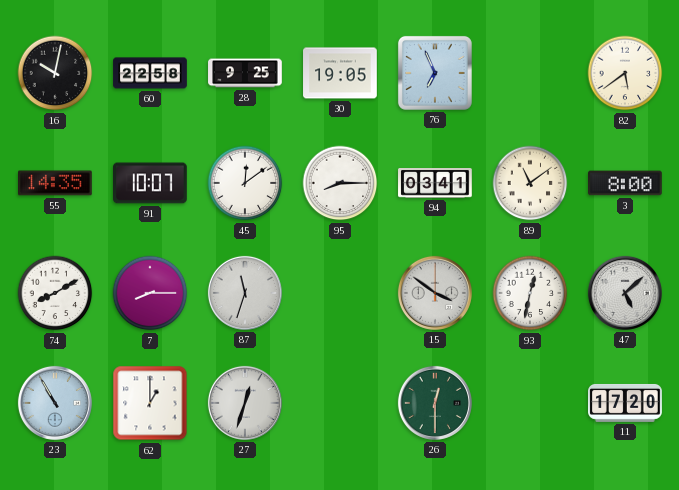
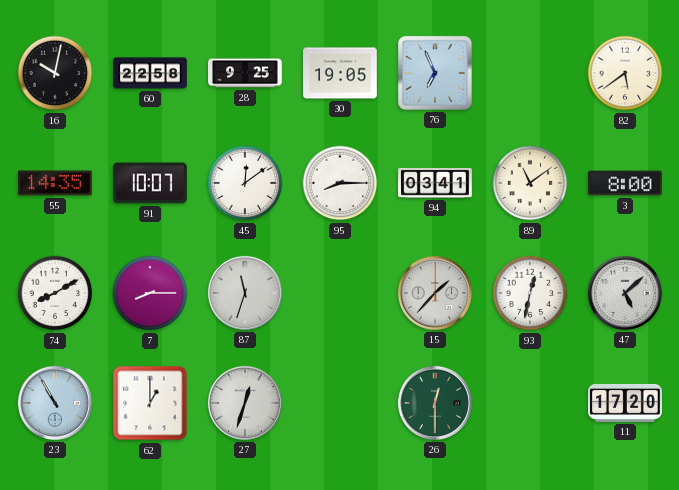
15: 3:51 -> 1:37
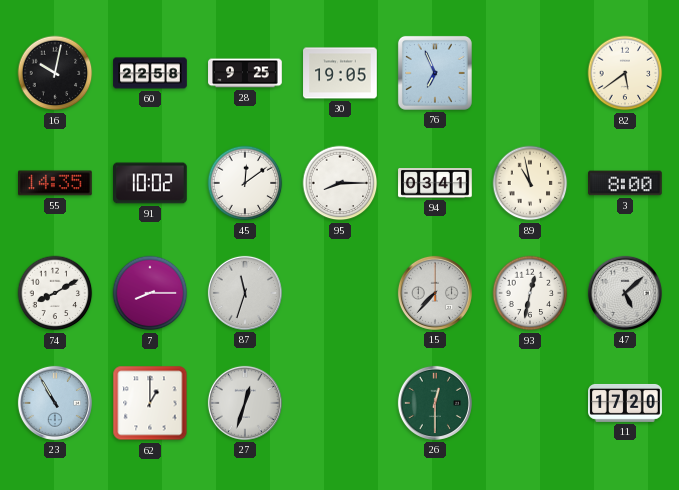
91: 10:07 -> 10:02
89: 11:09 -> 10:58
15: 1:37 -> 7:37
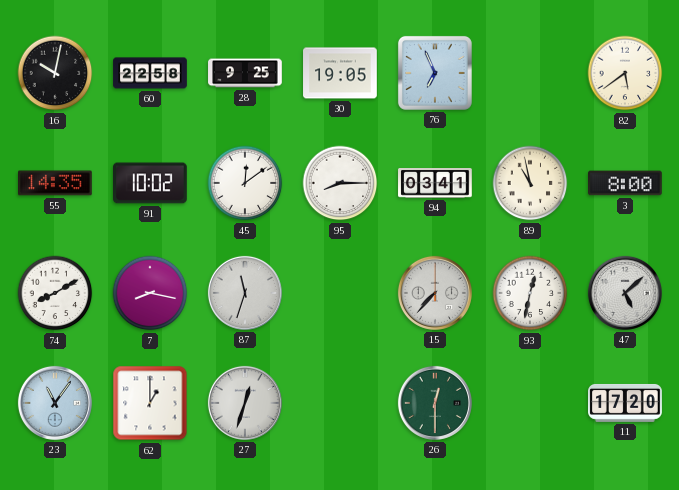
7: 8:15 -> 8:17
23: 10:55 -> 11:06
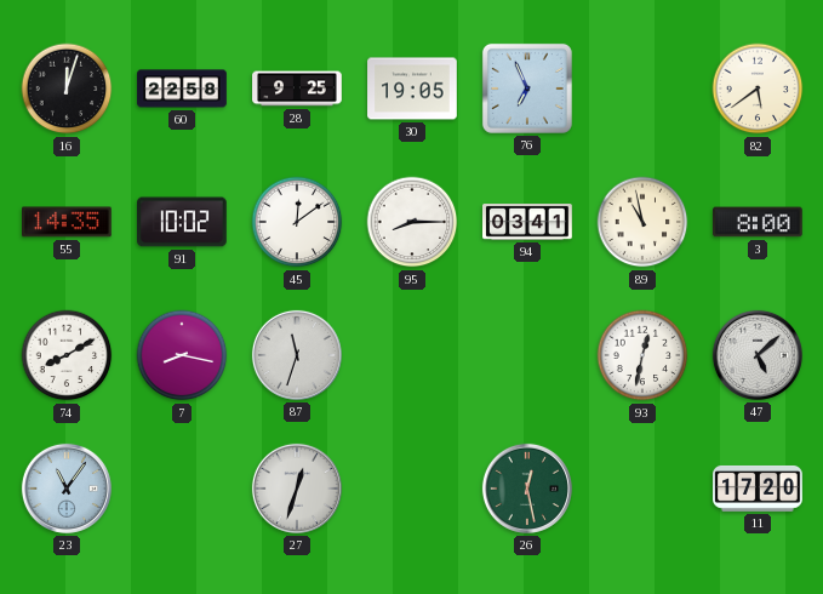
16: 10:02 -> 12:03
15: 7:37 -> none
62: 1:00 -> none
26: 12:30 -> 12:28
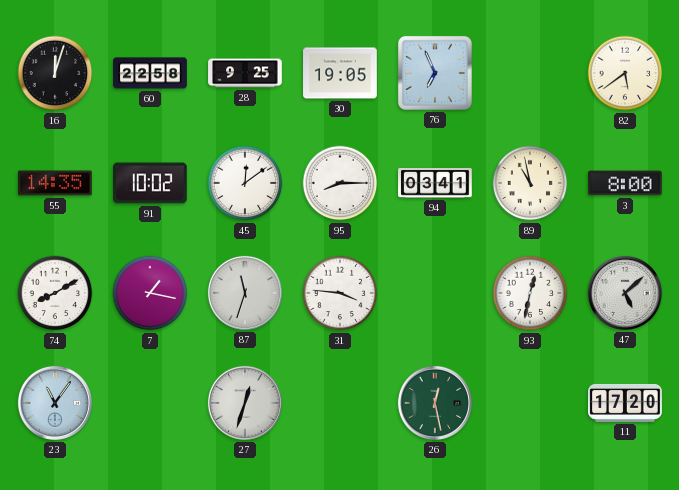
7: 8:17 -> 1:17
31: none -> 3:46
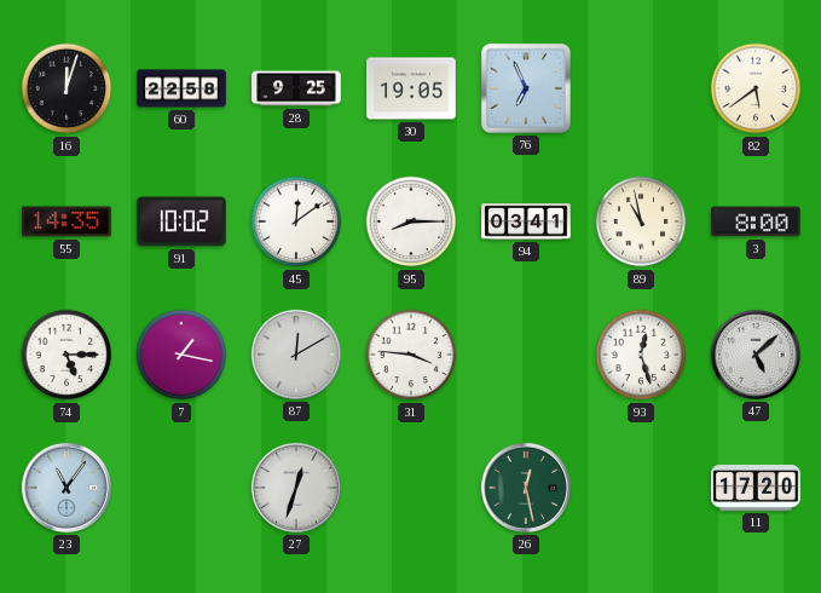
74: 8:10 -> 5:15
87: 11:33 -> 12:10
93: 12:32 -> 12:27
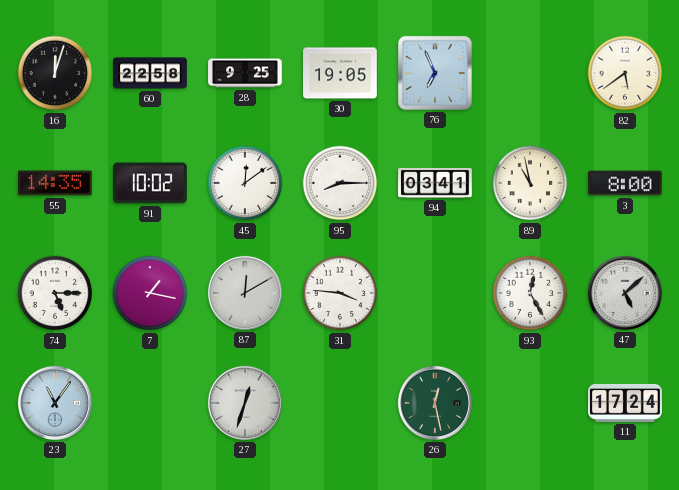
93: 12:27 -> 12:25
11: 17:20 -> 17:24
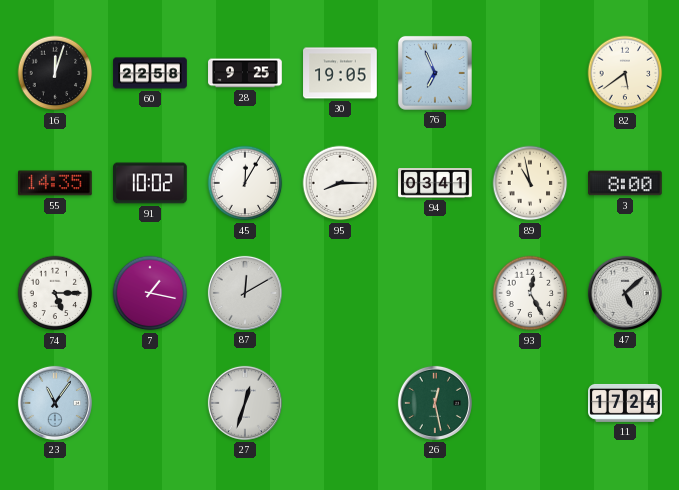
45: 12:09 -> 12:05
31: 3:46 -> none
